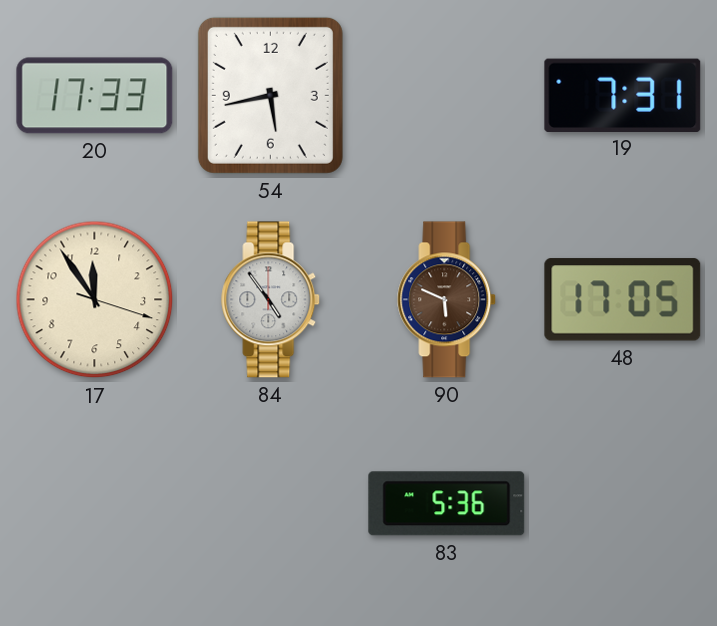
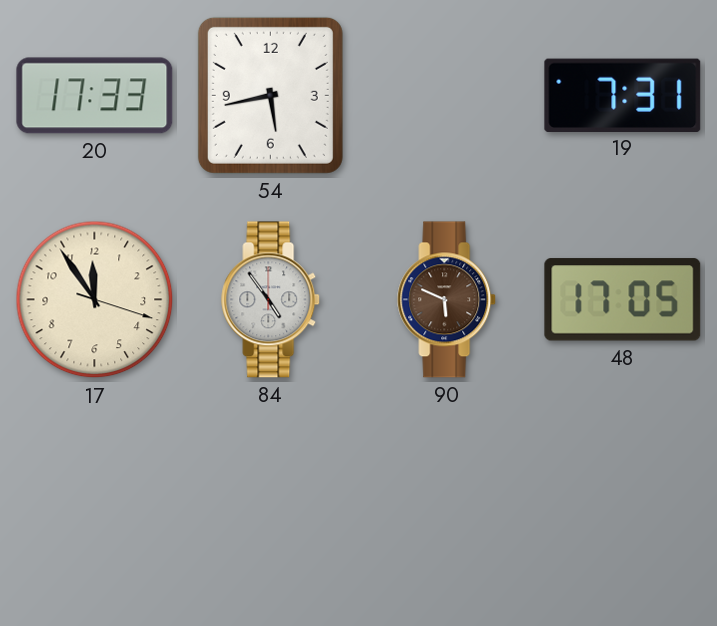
83: 5:36 -> none
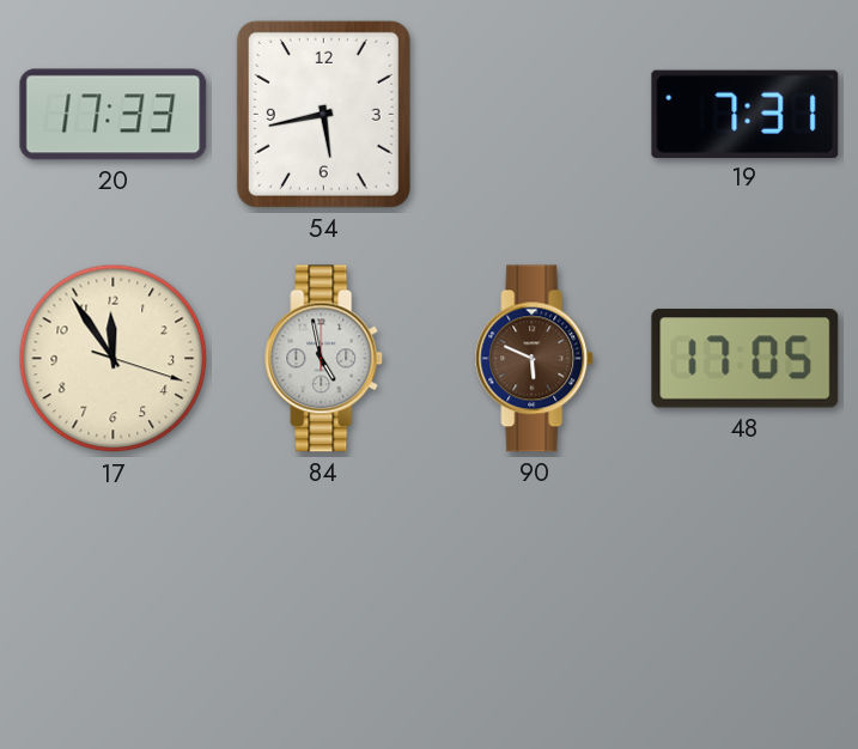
84: 4:54 -> 4:58
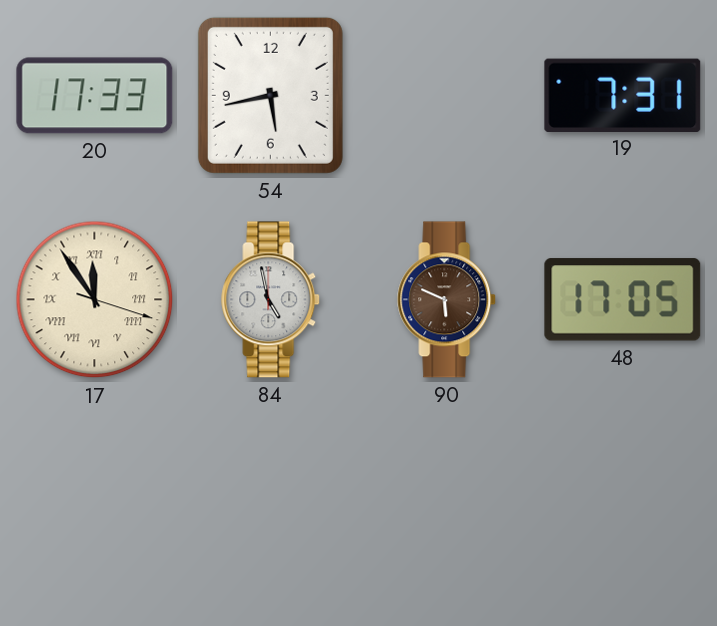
17 numerals: Arabic -> Roman
